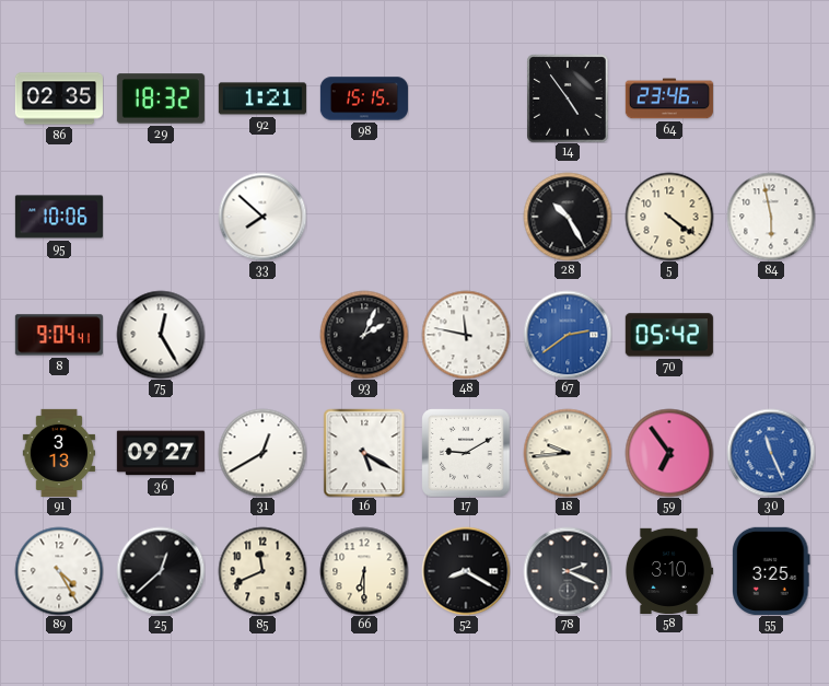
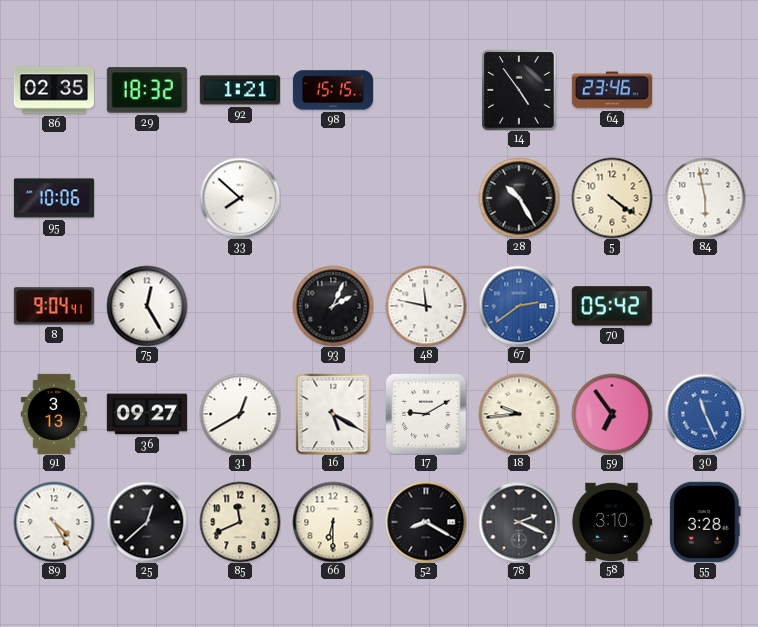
55: 3:25 -> 3:28
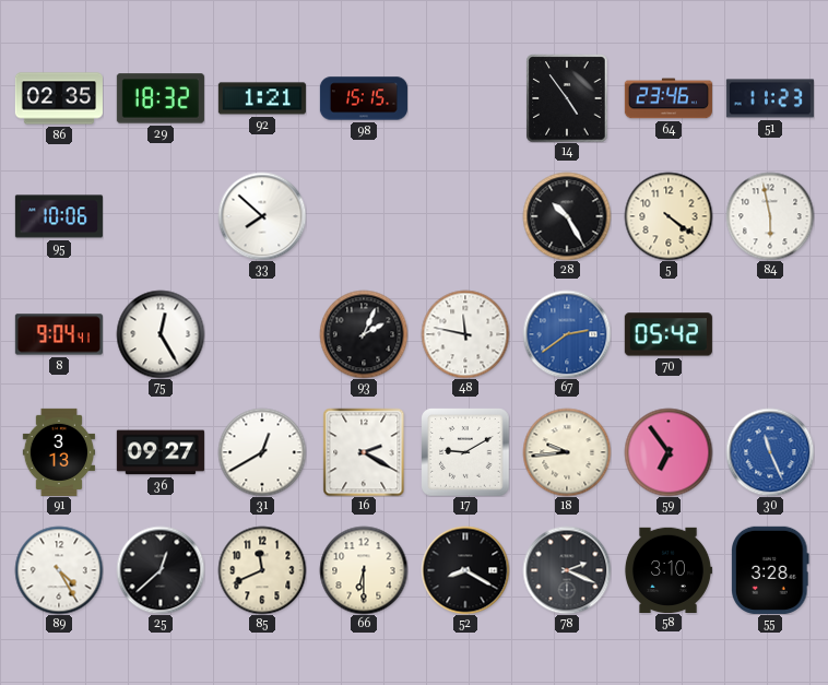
51: none -> 11:23
16: 5:20 -> 2:20
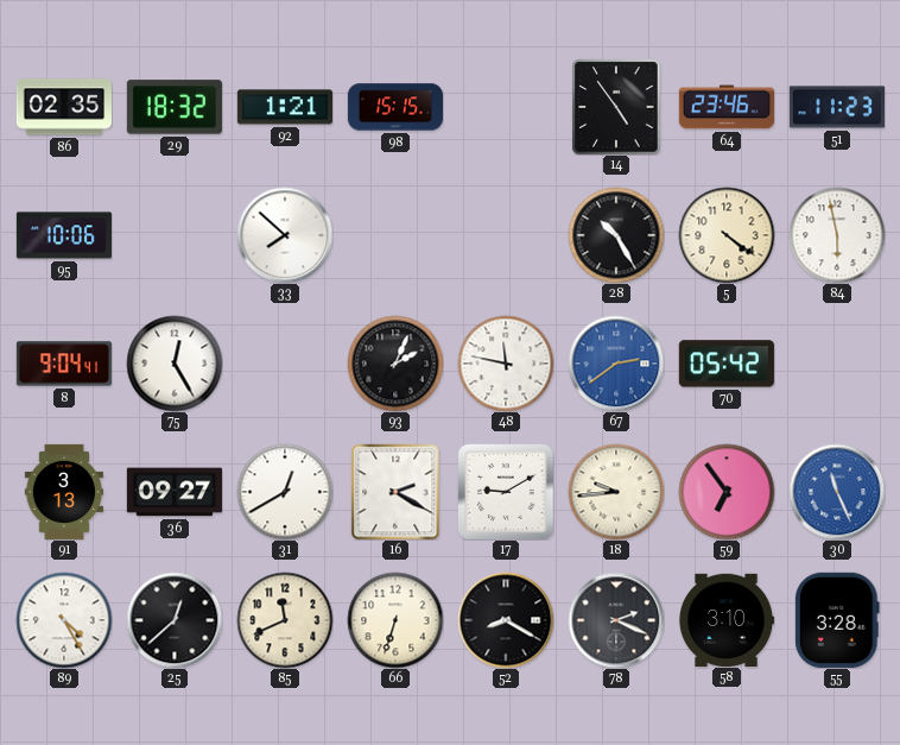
66: 6:30 -> 6:33
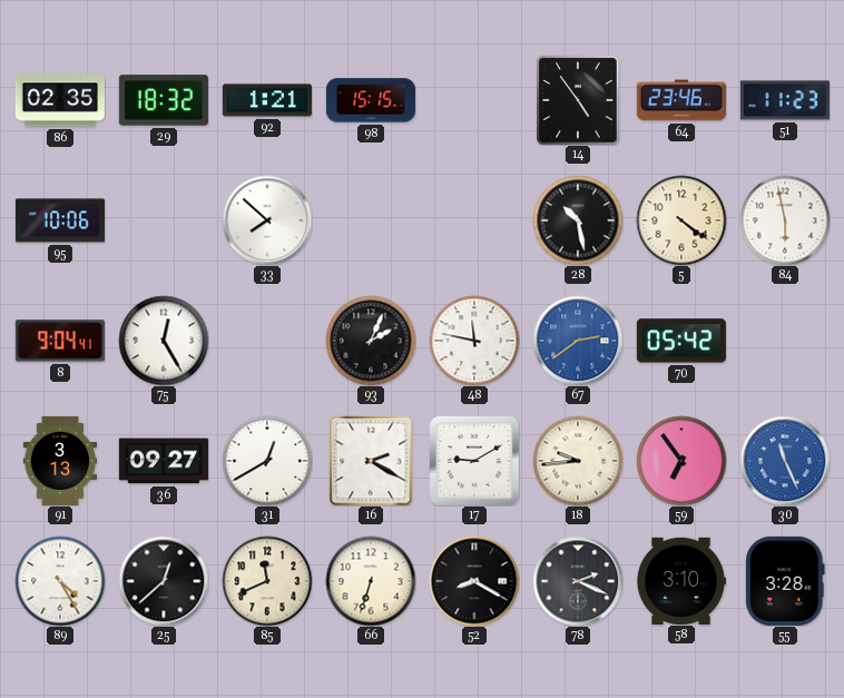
28: 10:25 -> 10:28
